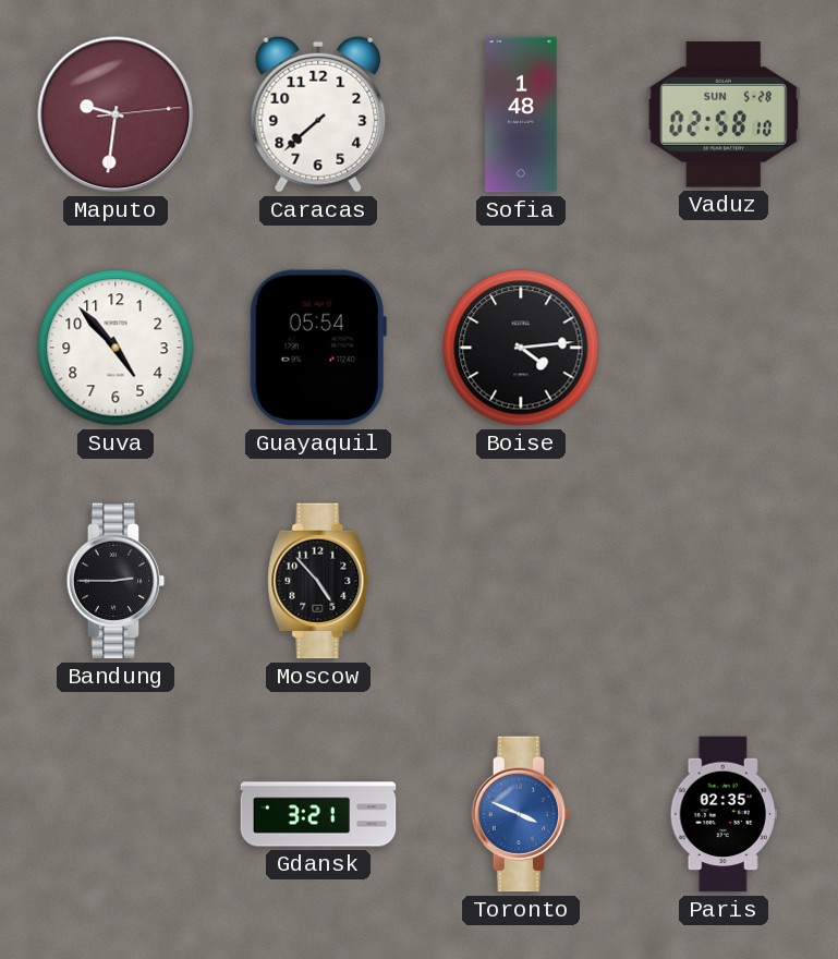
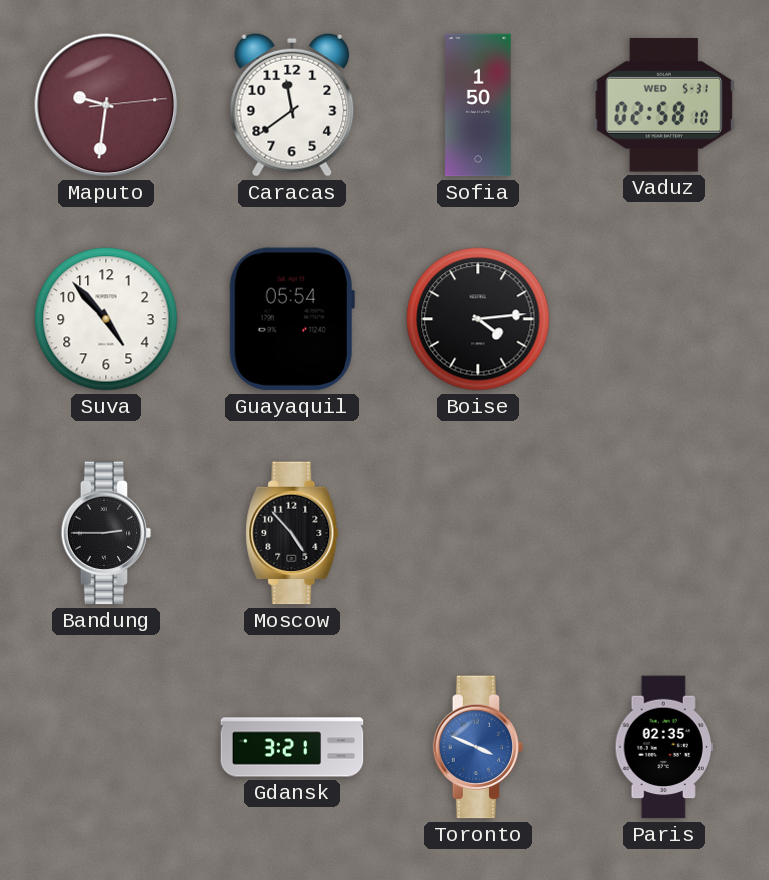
Caracas: 7:38 -> 11:39
Sofia: 1:48 -> 1:50
Vaduz date: SUN 5-28 -> WED 5-31
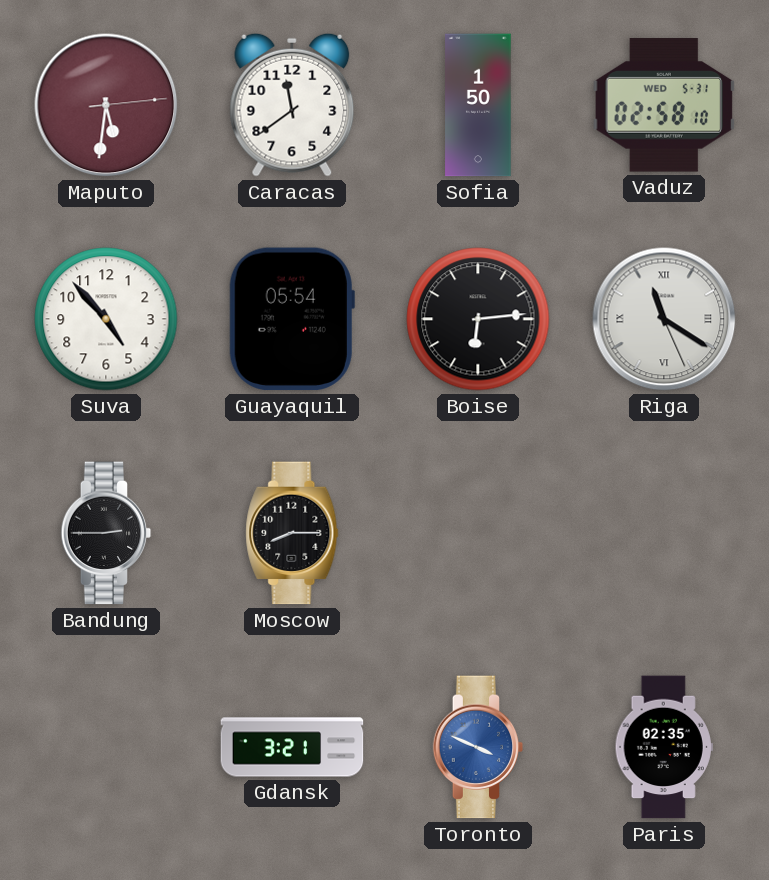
Maputo: 9:31 -> 5:31
Boise: 4:14 -> 6:14
Riga: none -> 11:20
Moscow: 4:53 -> 8:15
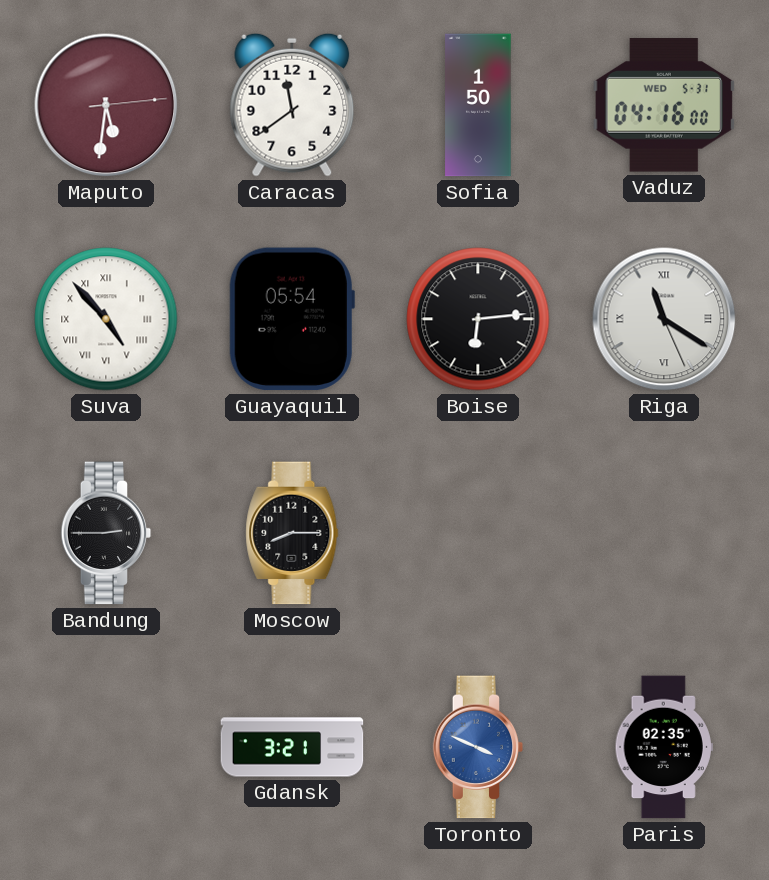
Vaduz: 02:58 -> 04:16
Suva numerals: Arabic -> Roman
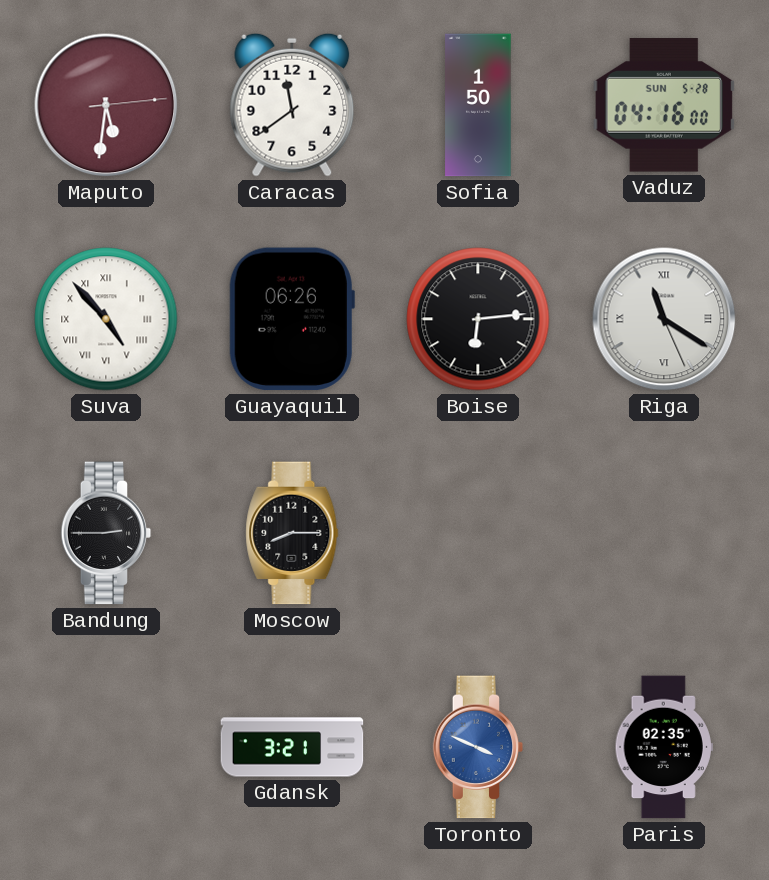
Vaduz date: WED 5-31 -> SUN 5-28
Guayaquil: 05:54 -> 06:26
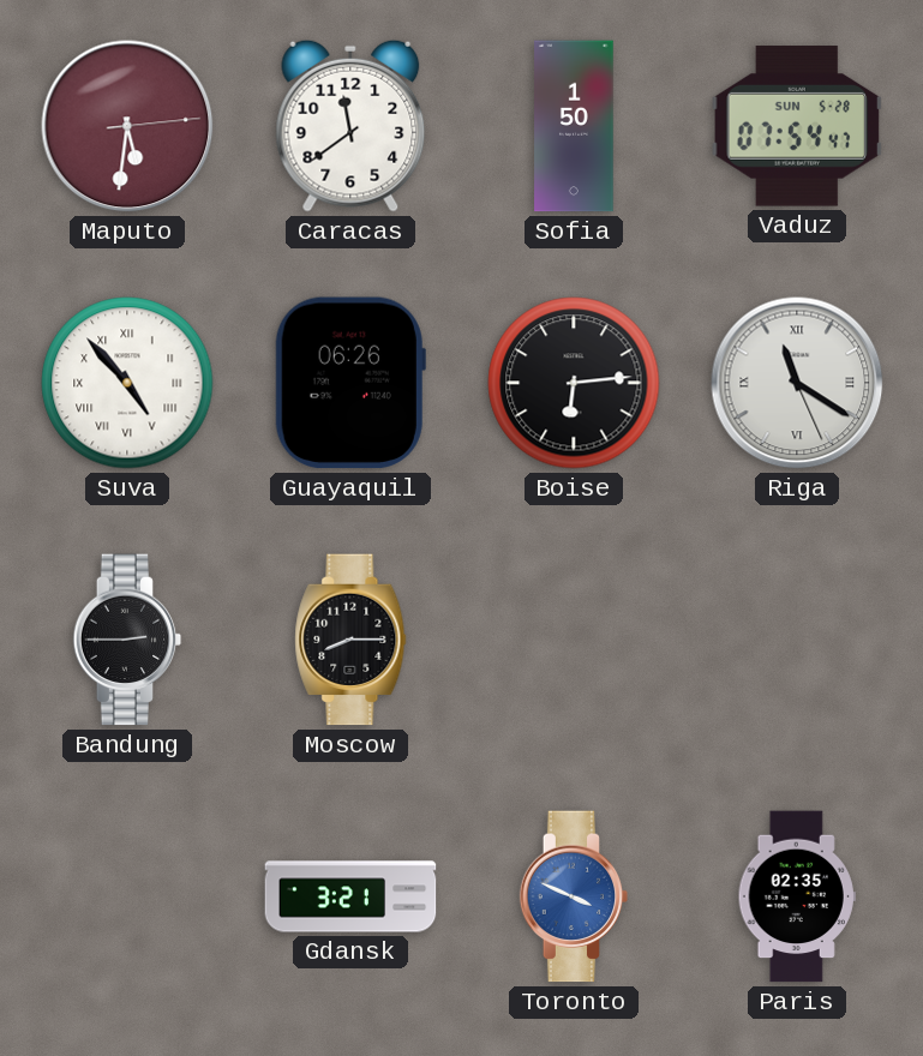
Vaduz: 04:16 -> 07:54
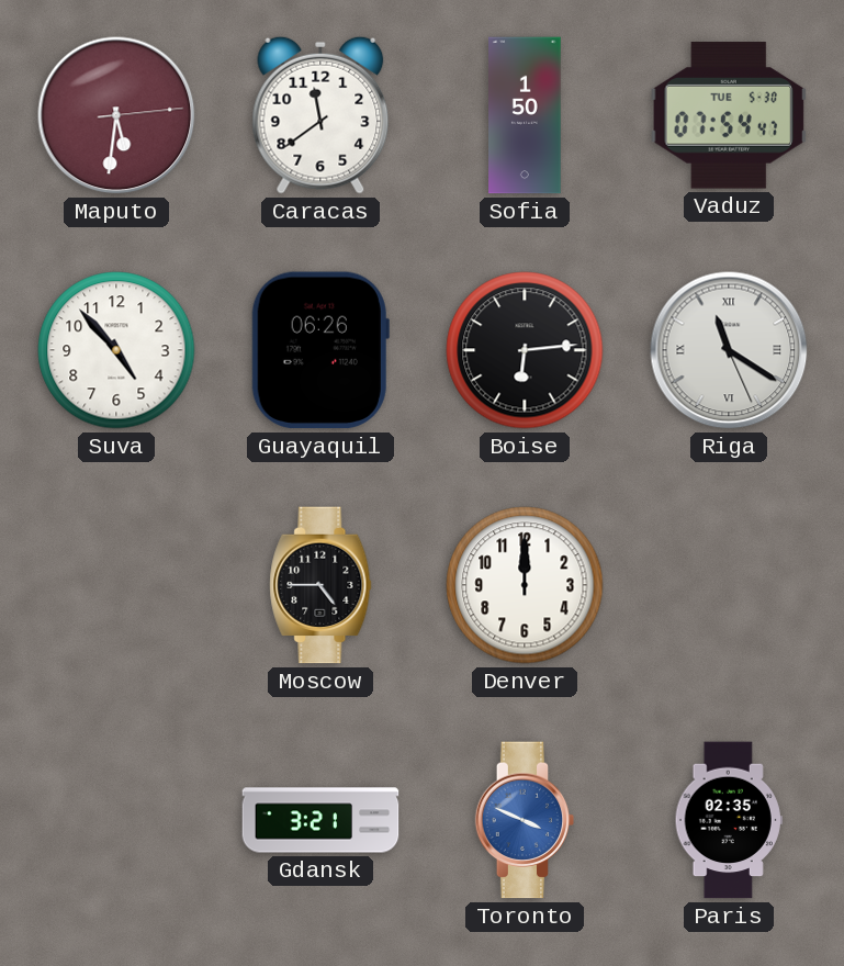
Vaduz date: SUN 5-28 -> TUE 5-30
Suva numerals: Roman -> Arabic
Bandung: 2:45 -> none
Moscow: 8:15 -> 4:45
Denver: none -> 12:00
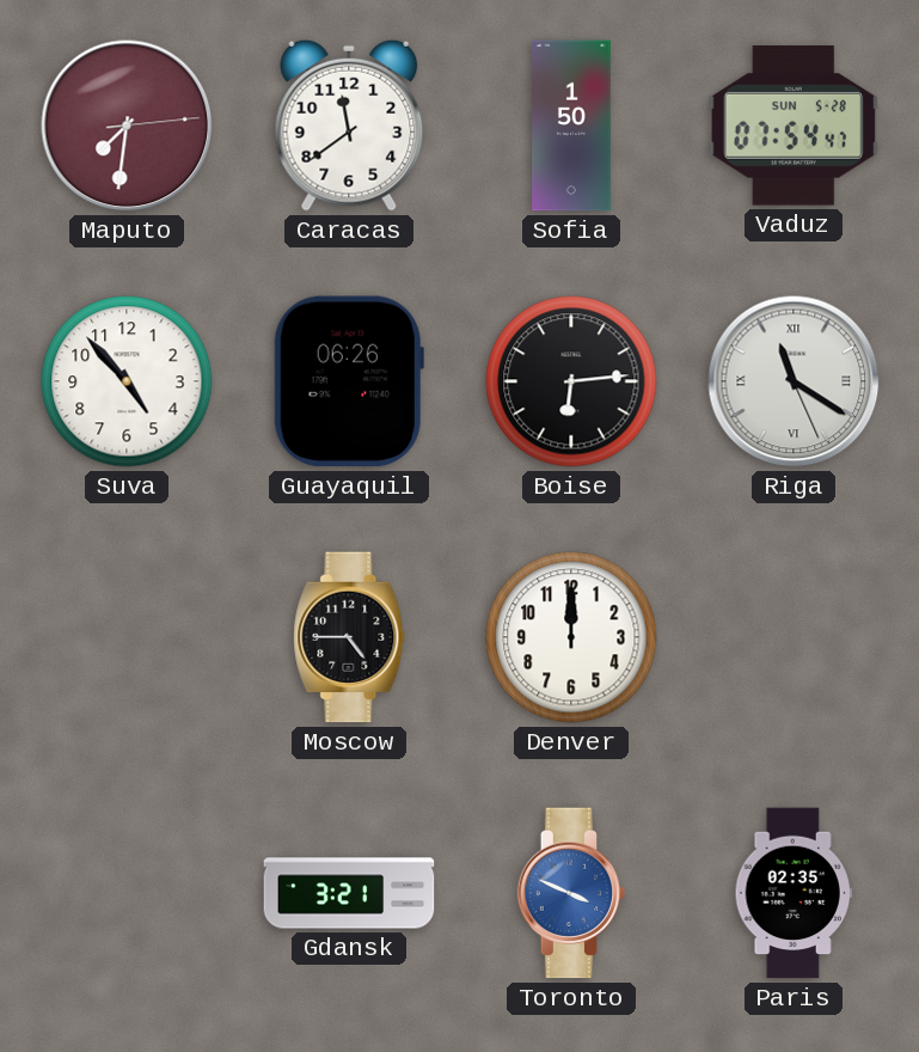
Maputo: 5:31 -> 7:31
Vaduz date: TUE 5-30 -> SUN 5-28
